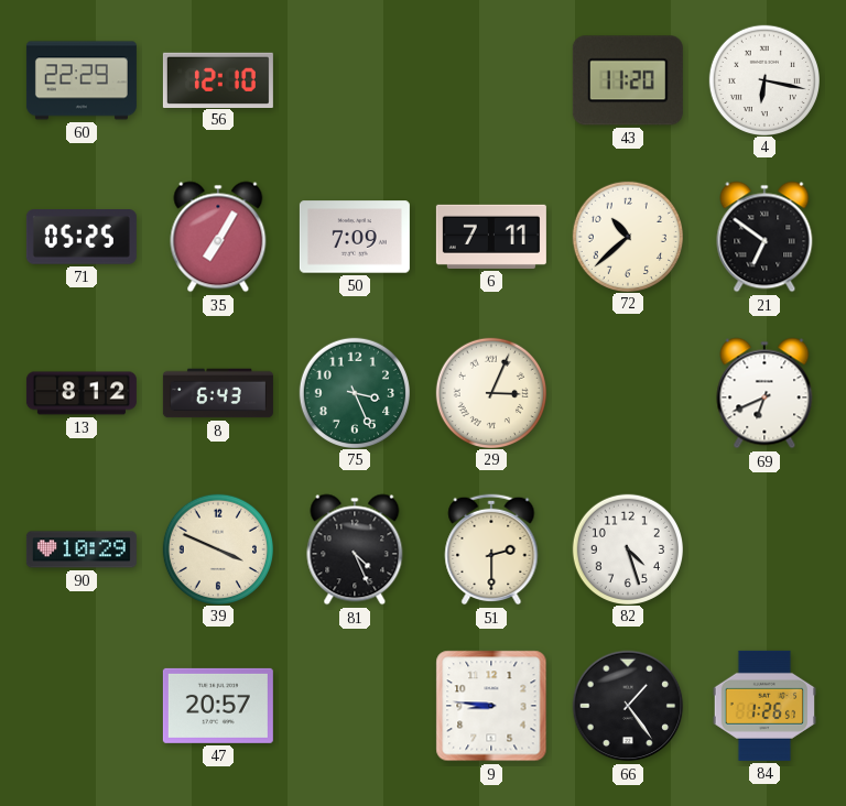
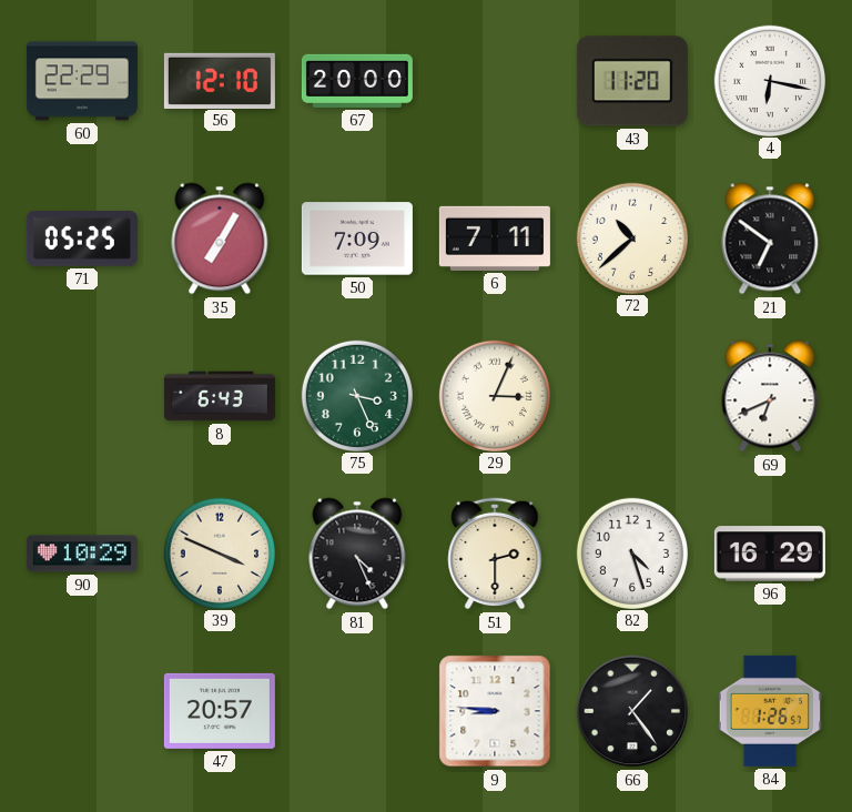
67: none -> 20:00
13: 8:12 -> none
96: none -> 16:29
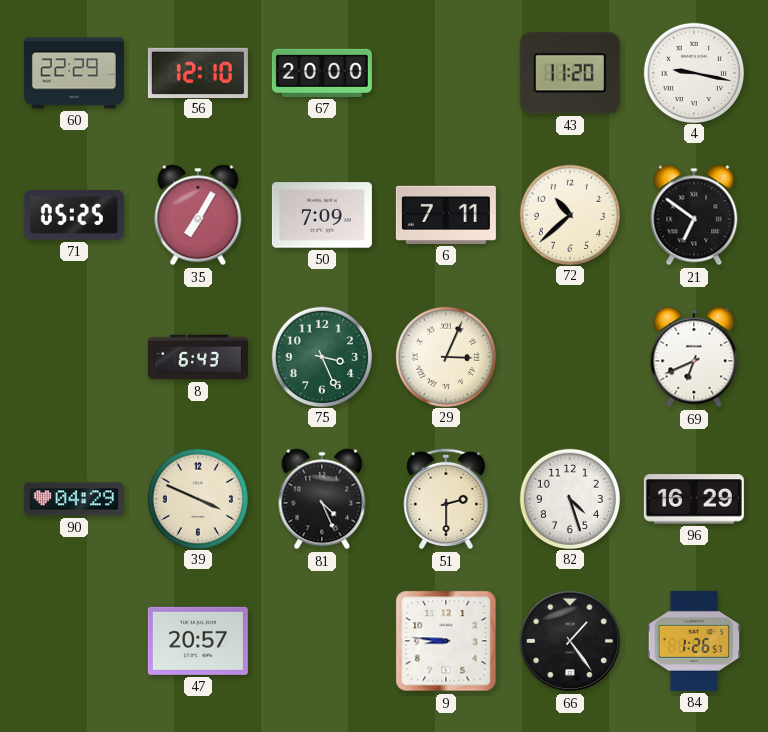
4: 6:17 -> 9:17
90: 10:29 -> 04:29
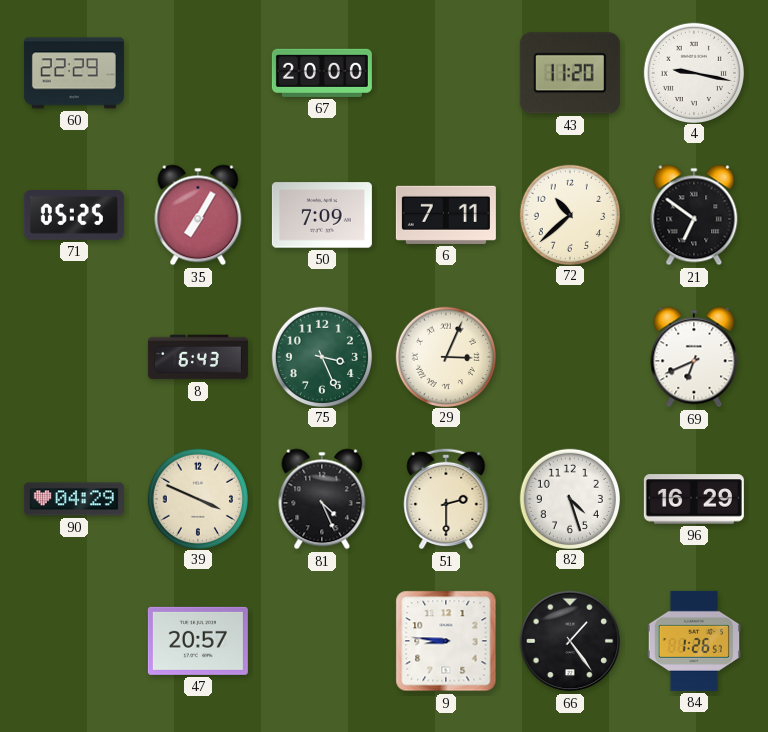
56: 12:10 -> none
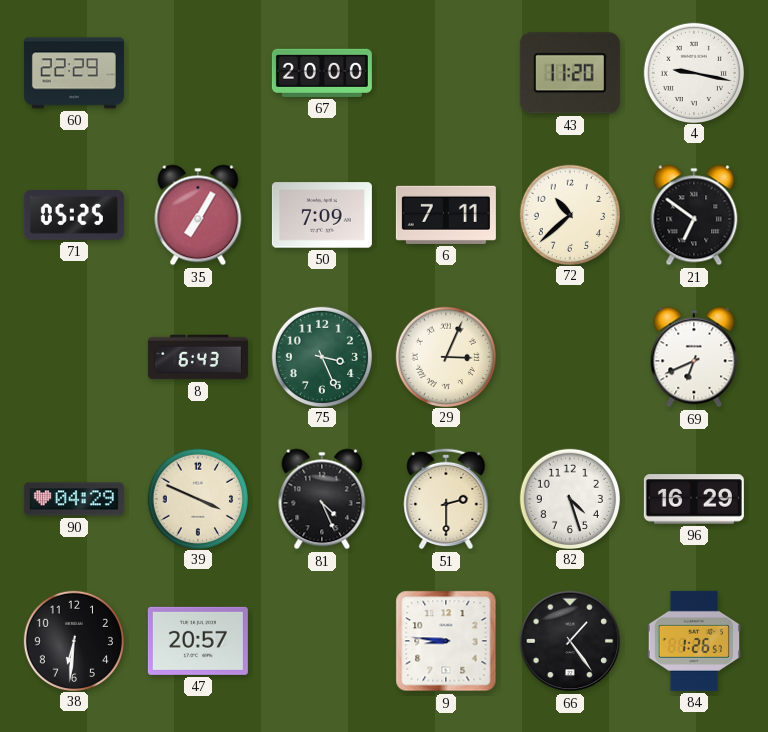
38: none -> 6:31
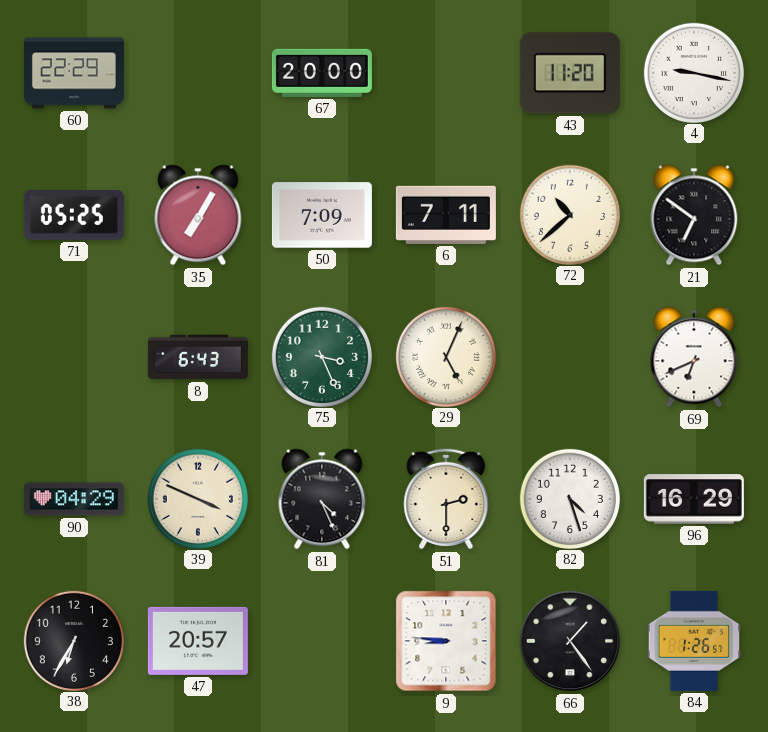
29: 3:04 -> 5:04
38: 6:31 -> 6:35
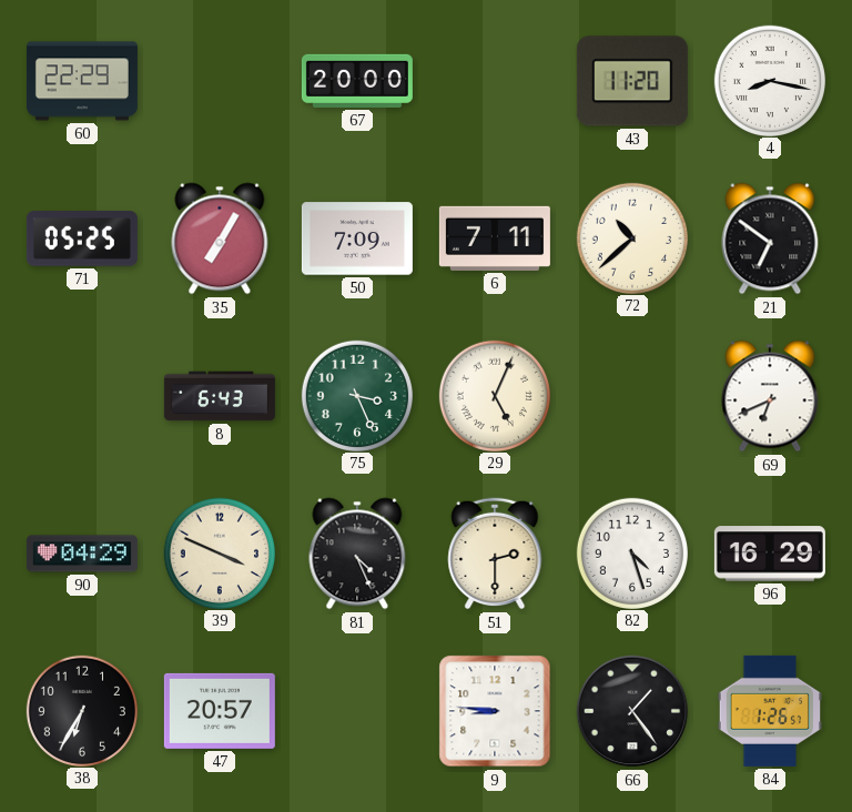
4: 9:17 -> 8:17
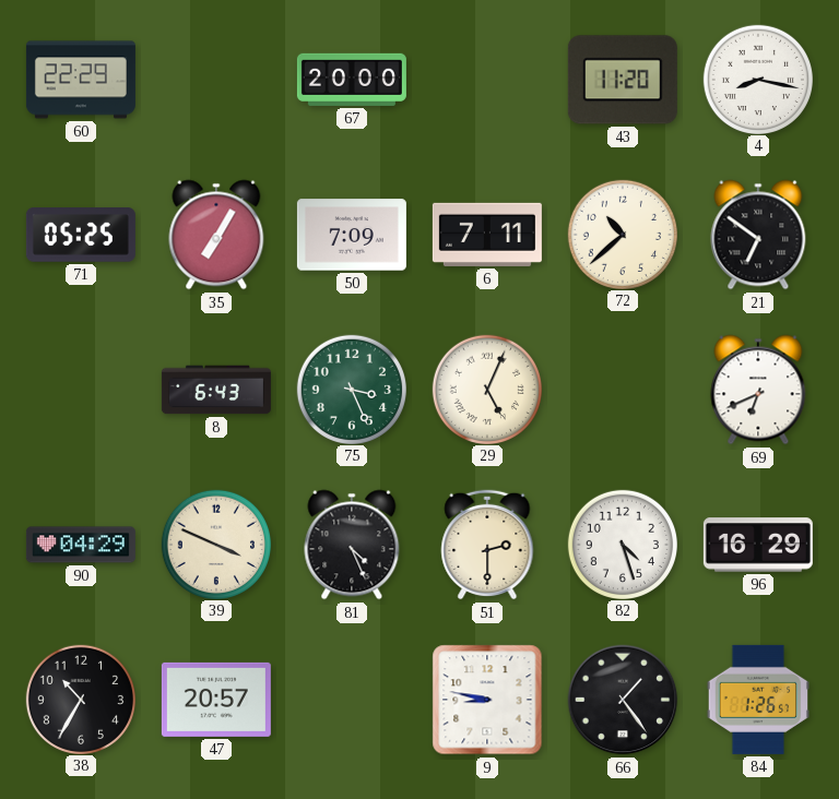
38: 6:35 -> 10:35
9: 8:46 -> 8:47
